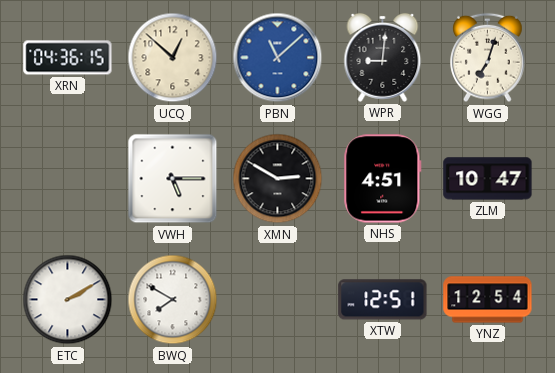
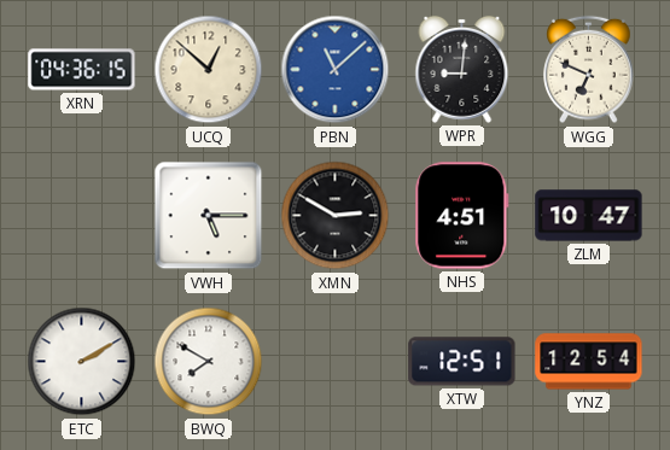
WGG: 7:03 -> 6:49
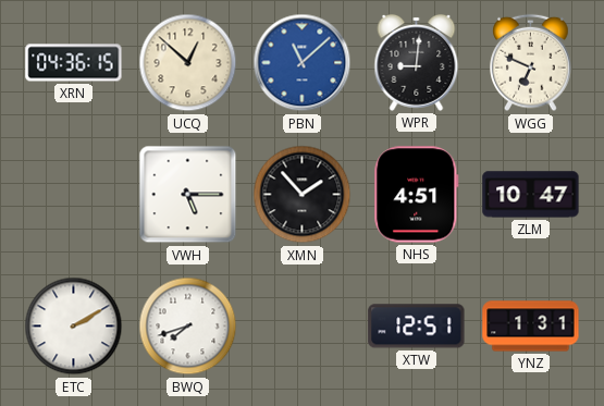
XMN: 2:50 -> 1:53
BWQ: 7:50 -> 7:42
YNZ: 12:54 -> 1:31
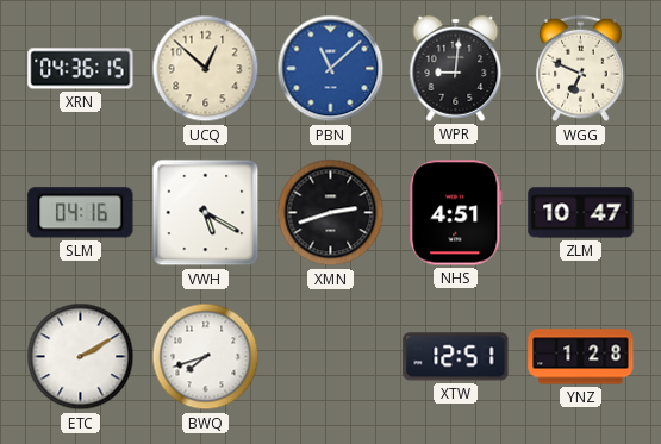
SLM: none -> 04:16
VWH: 5:15 -> 5:20
XMN: 1:53 -> 2:42
YNZ: 1:31 -> 1:28
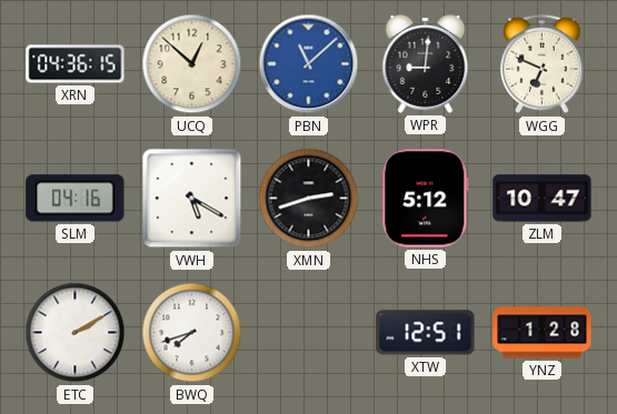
NHS: 4:51 -> 5:12
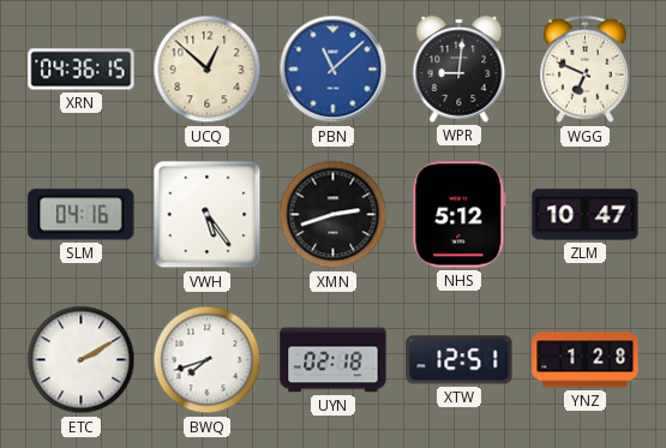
VWH: 5:20 -> 5:24
UYN: none -> 02:18
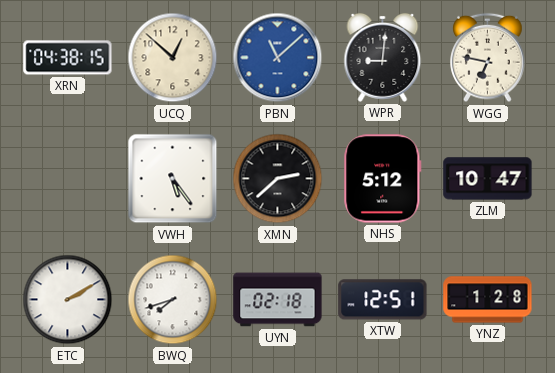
XRN: 04:36 -> 04:38
WGG: 6:49 -> 6:47
SLM: 04:16 -> none
XMN: 2:42 -> 2:38
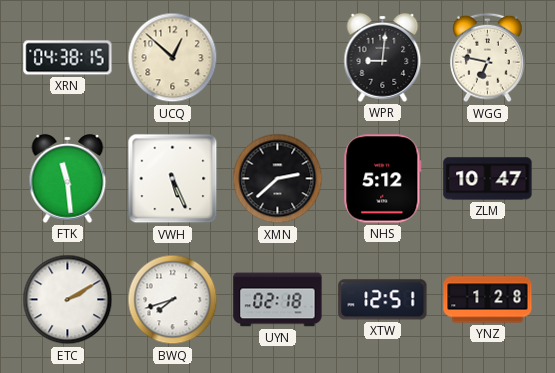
PBN: 11:08 -> none
FTK: none -> 11:29
VWH: 5:24 -> 5:26
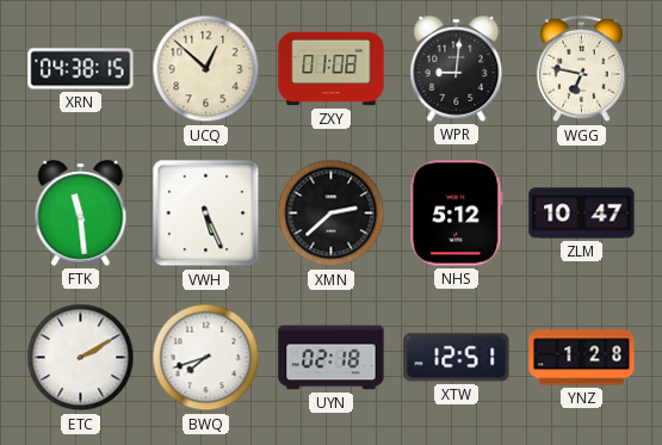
ZXY: none -> 01:08
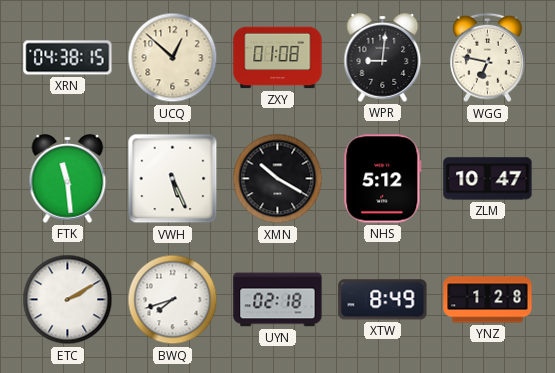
XMN: 2:38 -> 10:20
XTW: 12:51 -> 8:49
